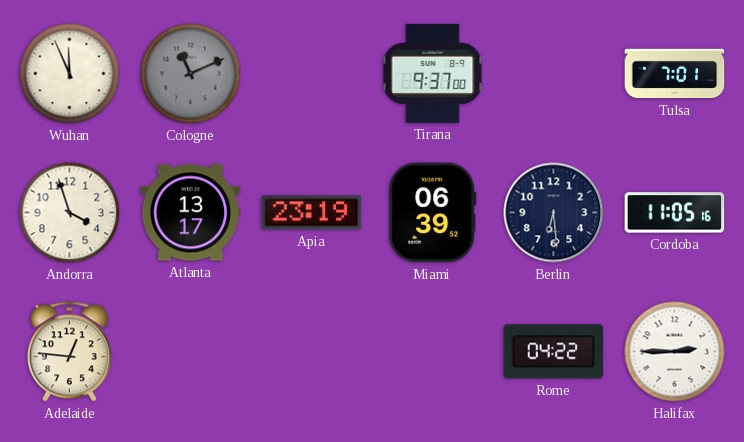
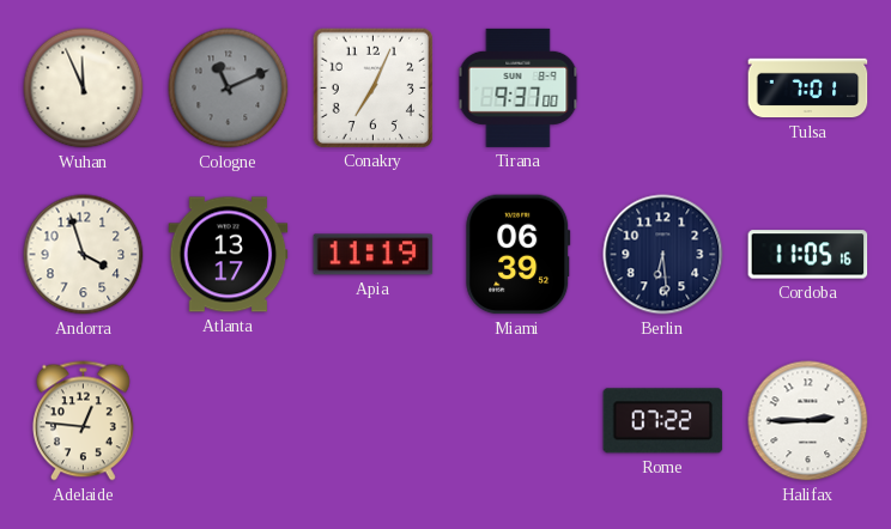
Conakry: none -> 7:04
Apia: 23:19 -> 11:19
Rome: 04:22 -> 07:22
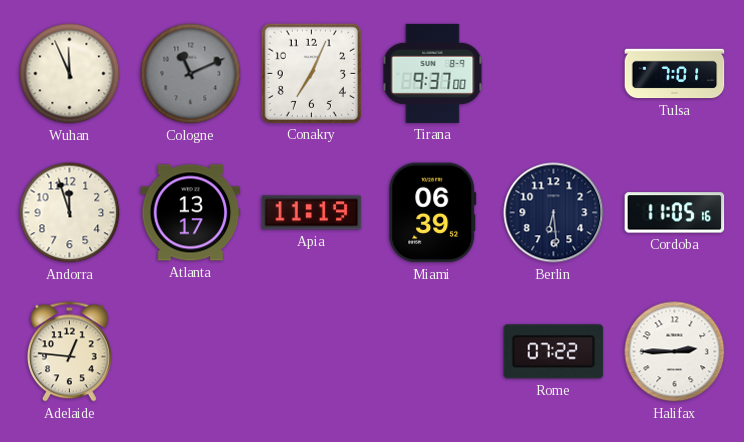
Andorra: 3:57 -> 11:57
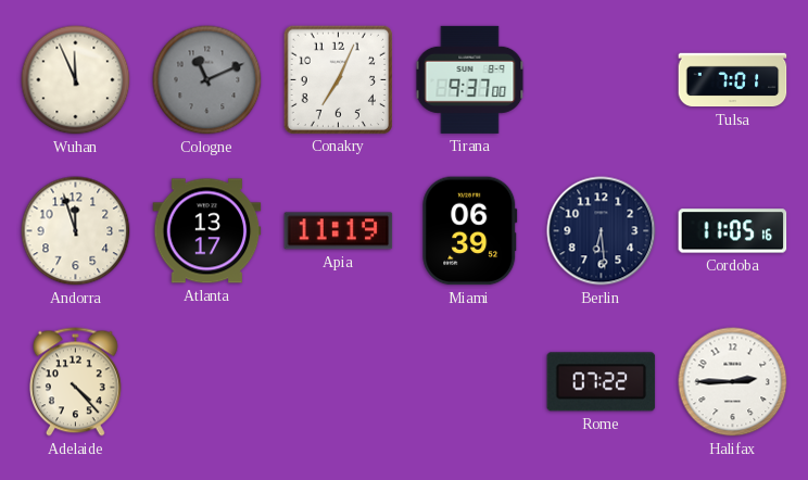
Adelaide: 12:46 -> 4:23
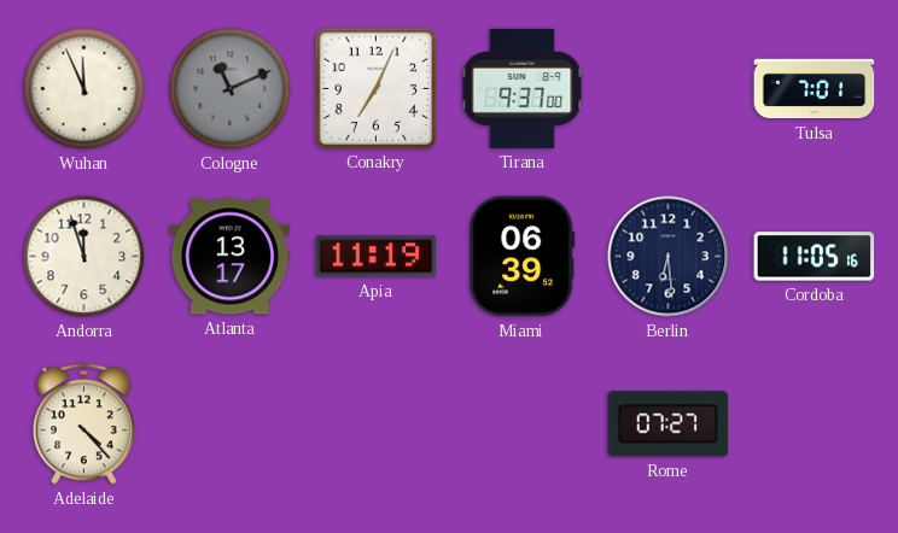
Rome: 07:22 -> 07:27
Halifax: 2:45 -> none
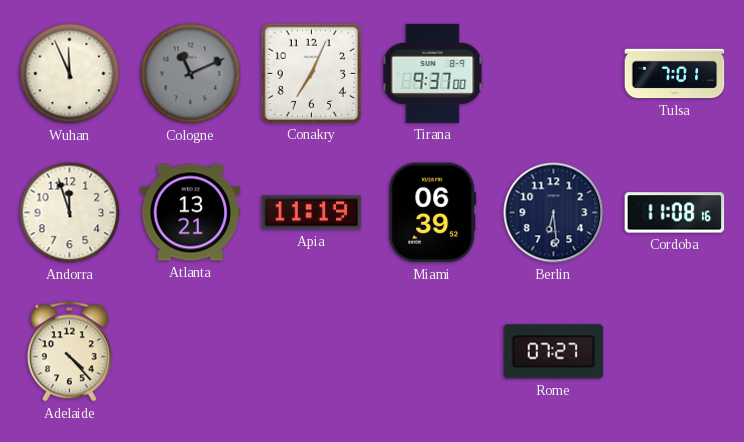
Atlanta: 13:17 -> 13:21
Cordoba: 11:05 -> 11:08
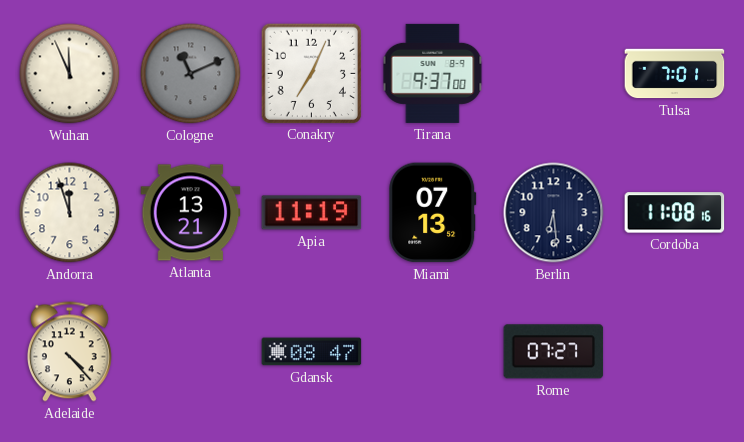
Miami: 06:39 -> 07:13
Gdansk: none -> 08:47
